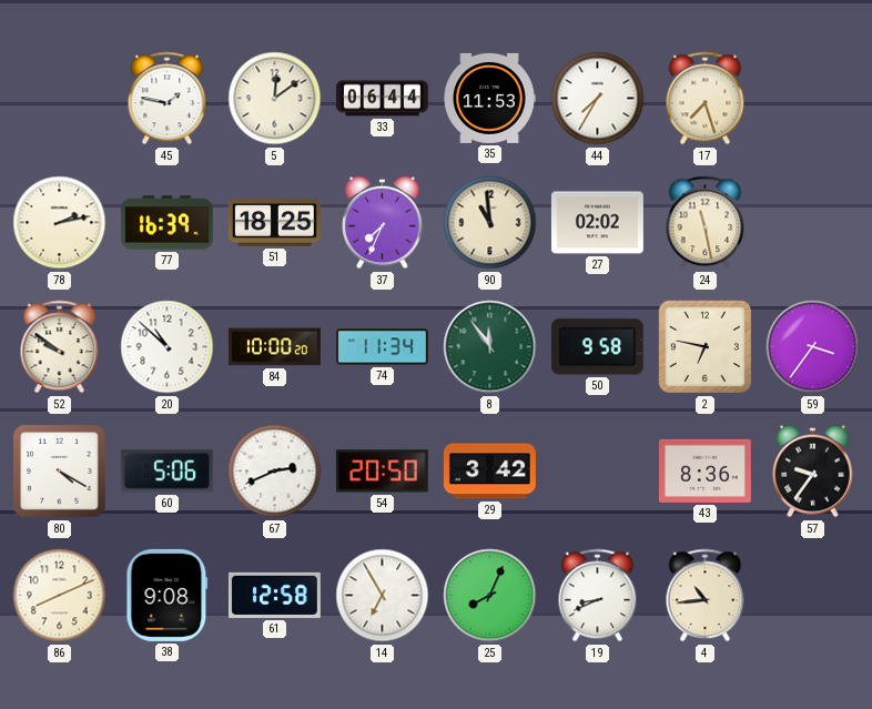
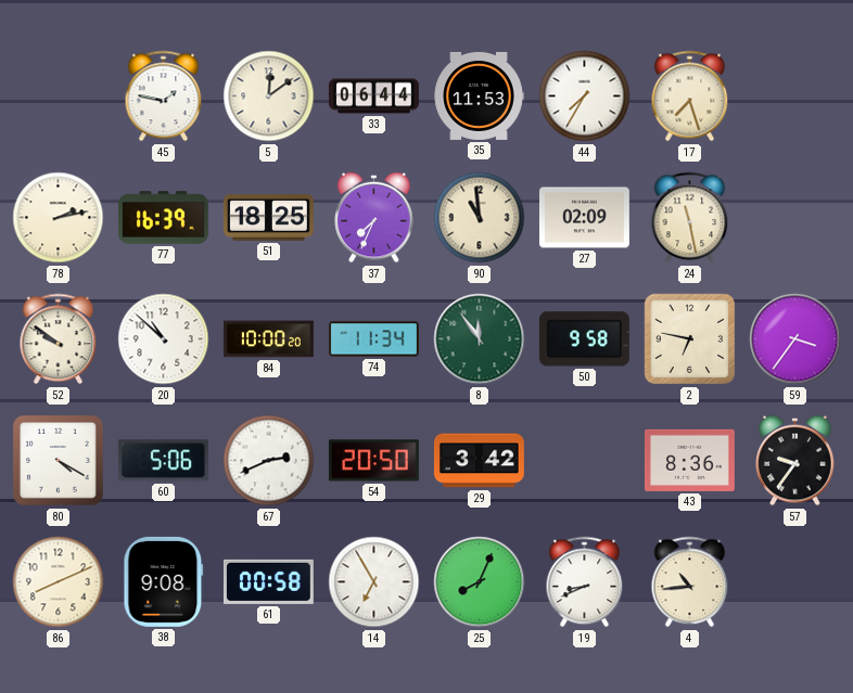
27: 02:02 -> 02:09
61: 12:58 -> 00:58
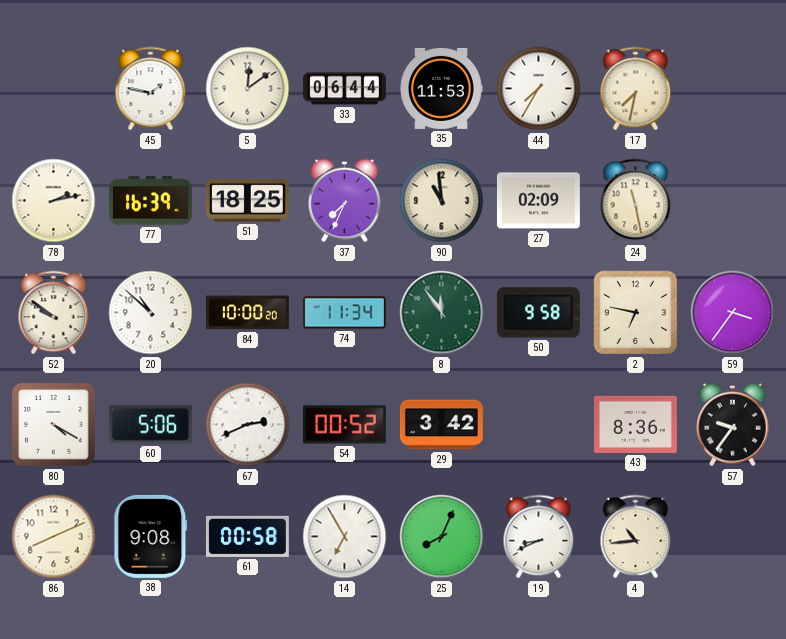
17: 7:27 -> 7:32
54: 20:50 -> 00:52
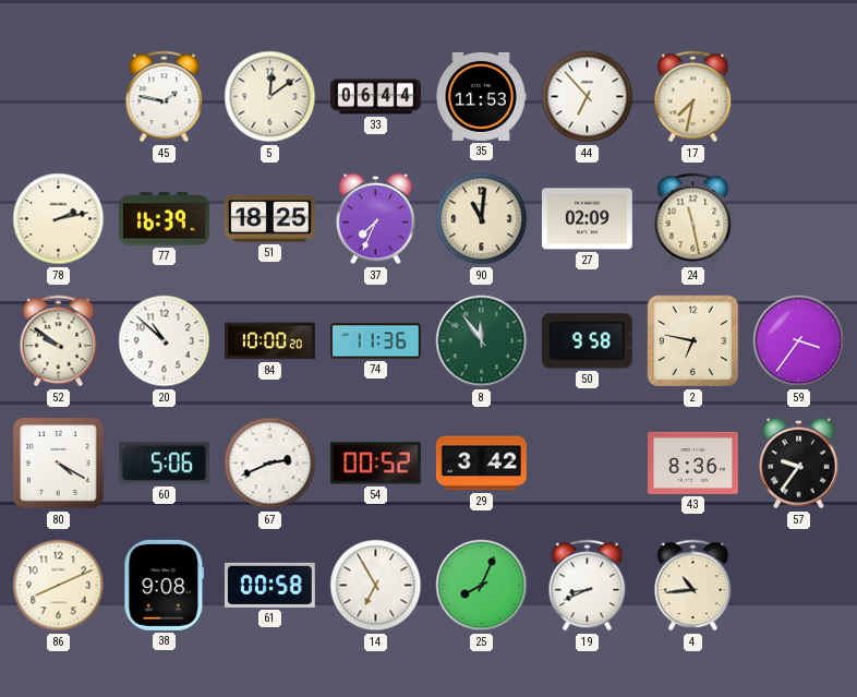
44: 7:35 -> 6:53
90: 10:59 -> 11:01
74: 11:34 -> 11:36
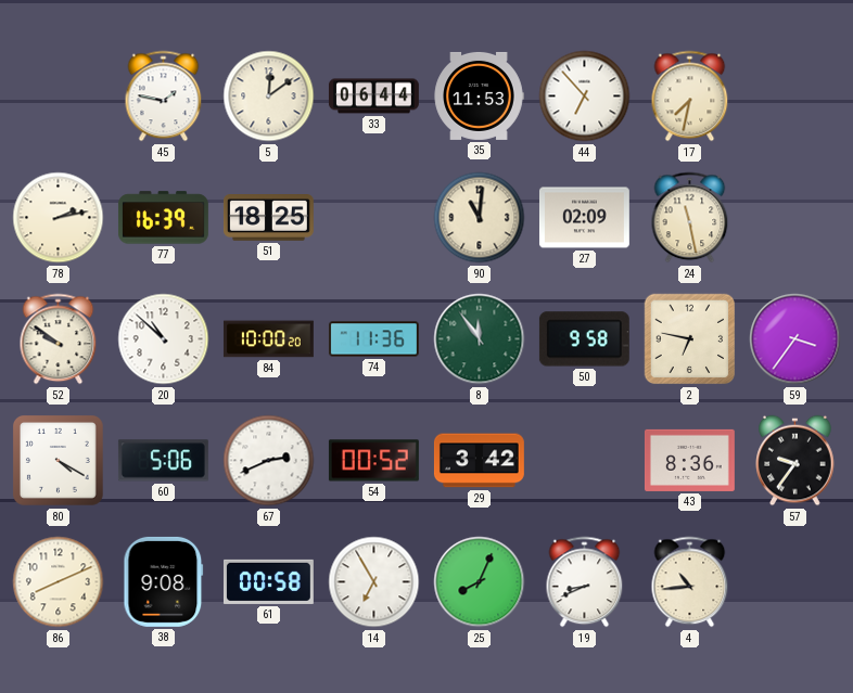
37: 7:34 -> none
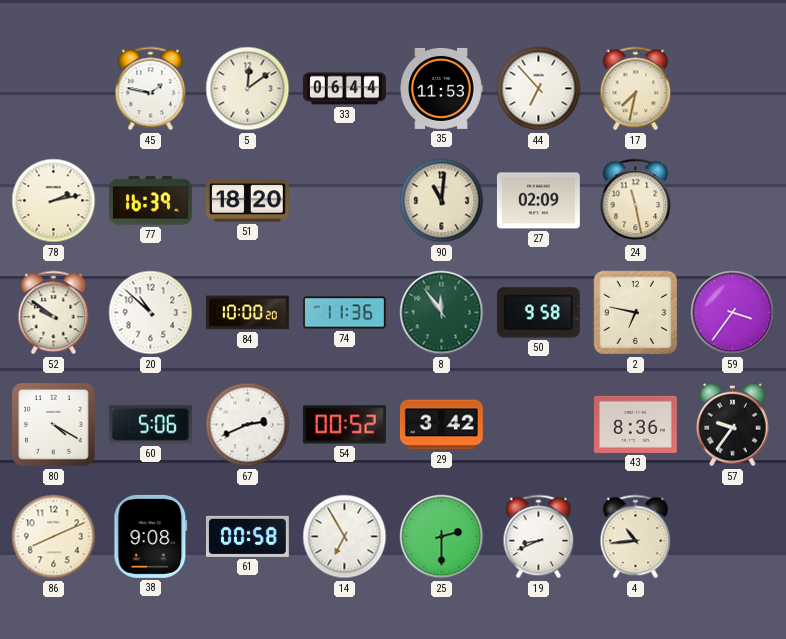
51: 18:25 -> 18:20
25: 8:04 -> 2:30
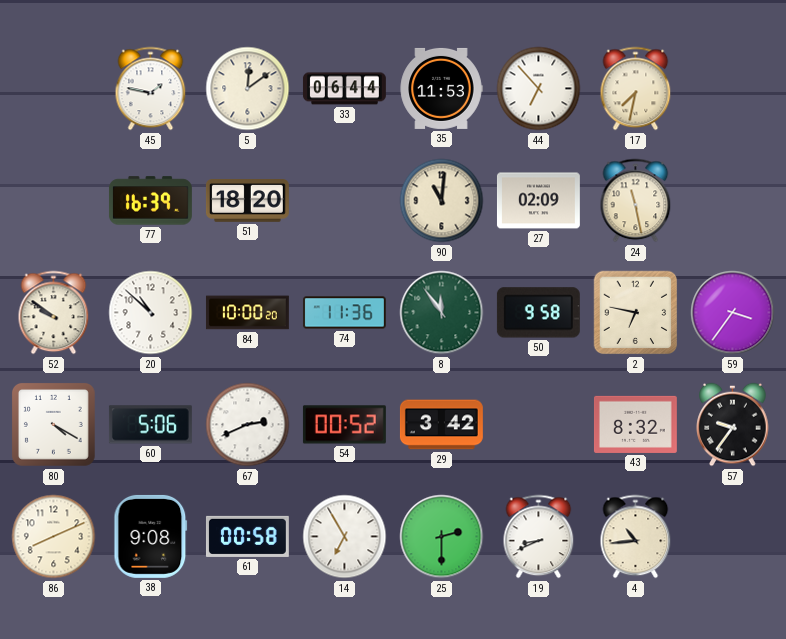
78: 2:13 -> none
43: 8:36 -> 8:32
